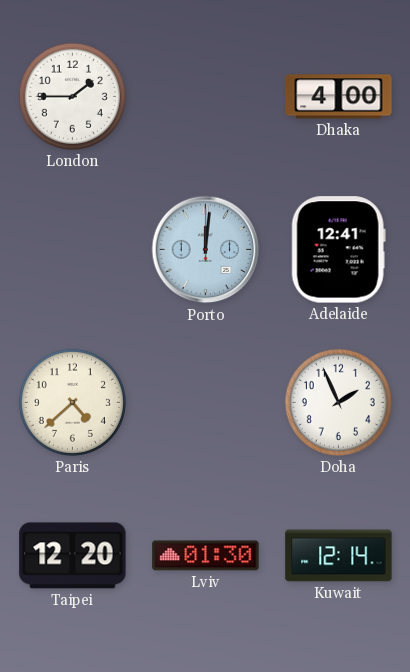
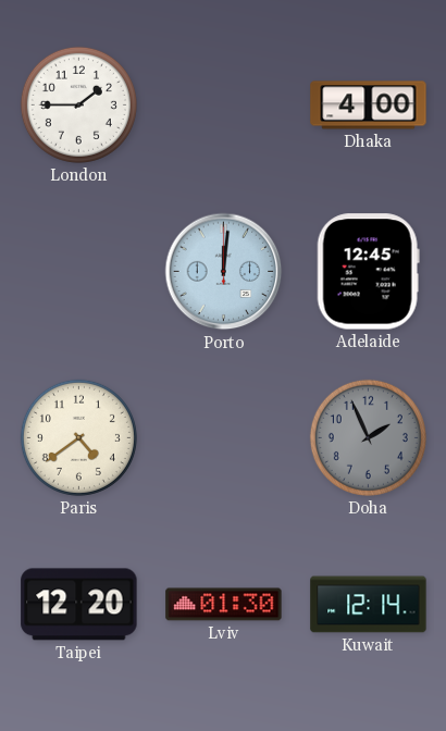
Adelaide: 12:41 -> 12:45
Paris: 4:38 -> 4:39
Doha dial: white -> grey
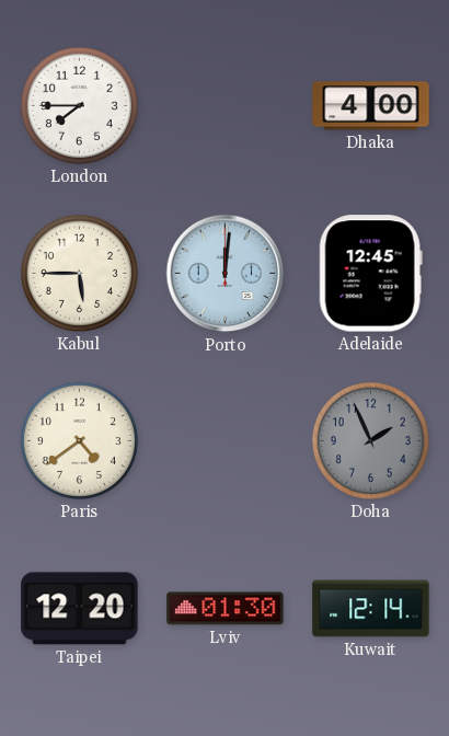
London: 1:45 -> 7:45
Kabul: none -> 5:45
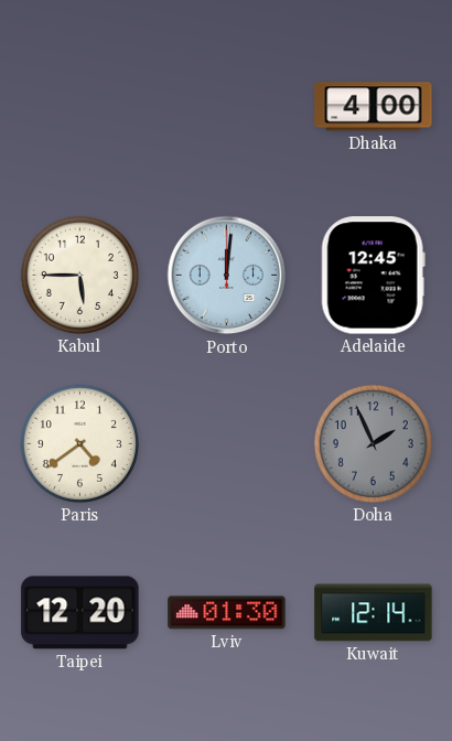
London: 7:45 -> none
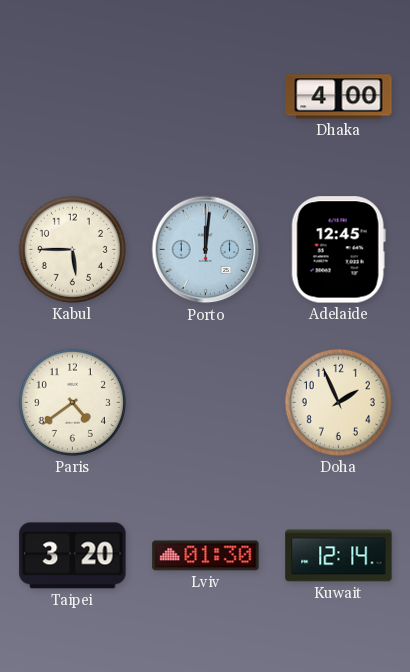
Doha dial: grey -> cream
Taipei: 12:20 -> 3:20
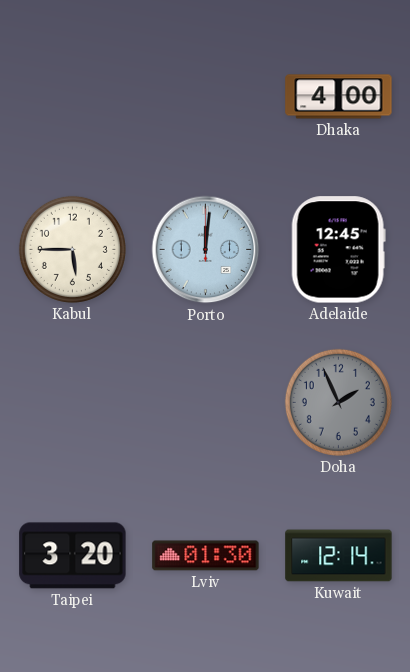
Paris: 4:39 -> none
Doha dial: cream -> grey
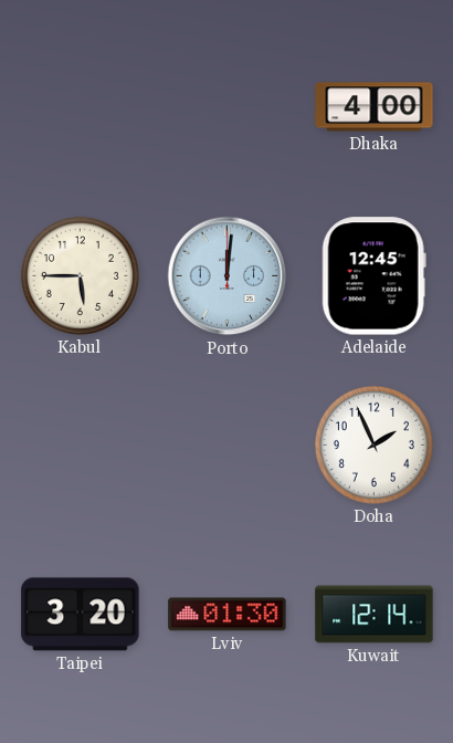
Doha dial: grey -> white
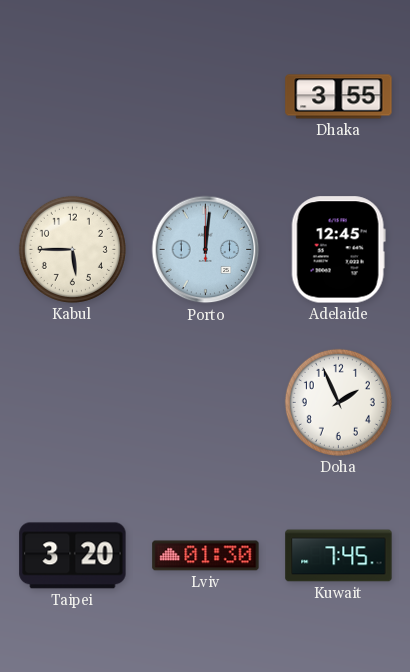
Dhaka: 4:00 -> 3:55
Kuwait: 12:14 -> 7:45
